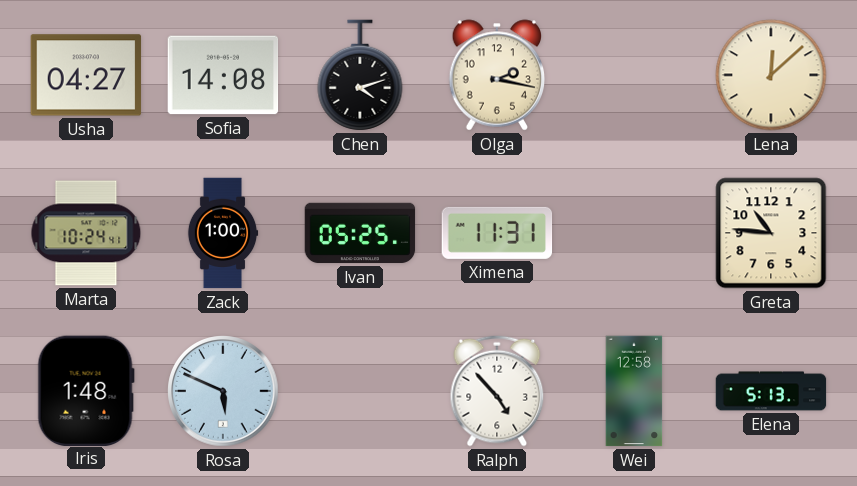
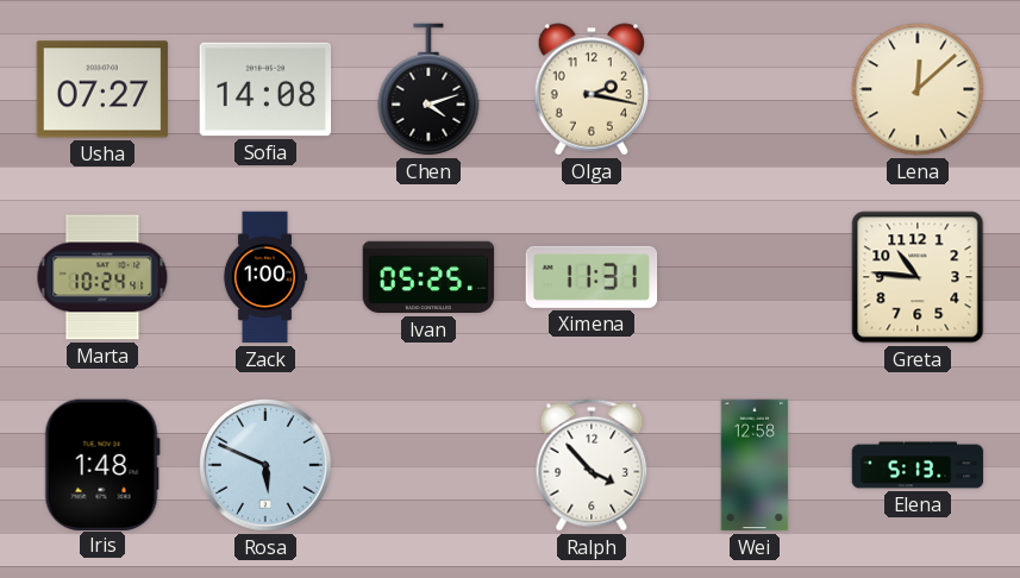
Usha: 04:27 -> 07:27
Ralph: 4:53 -> 3:53
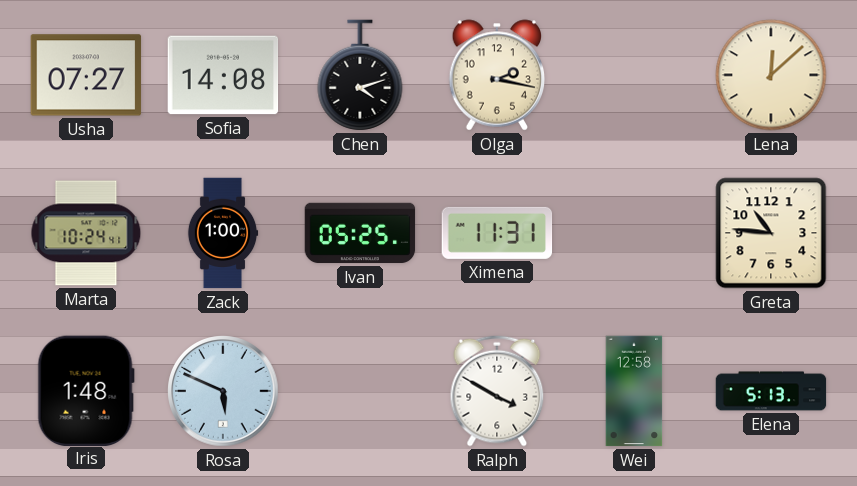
Ralph: 3:53 -> 3:50
